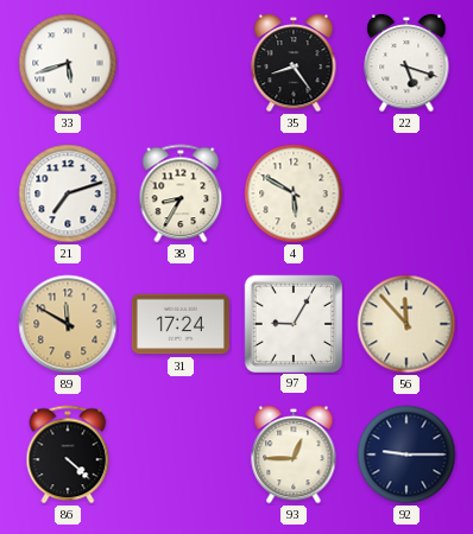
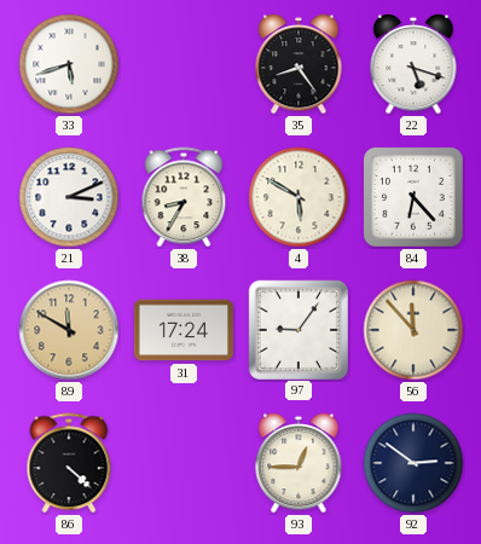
21: 7:12 -> 3:11
84: none -> 6:23
97: 9:05 -> 9:06
92: 9:15 -> 2:51
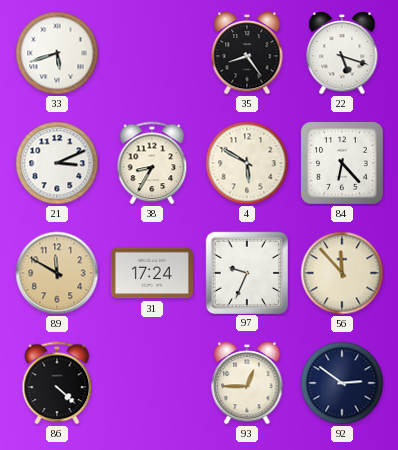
97: 9:06 -> 9:34
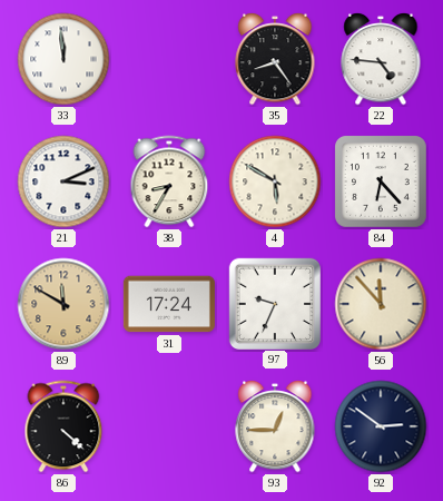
33: 5:42 -> 11:59
22: 5:18 -> 4:46
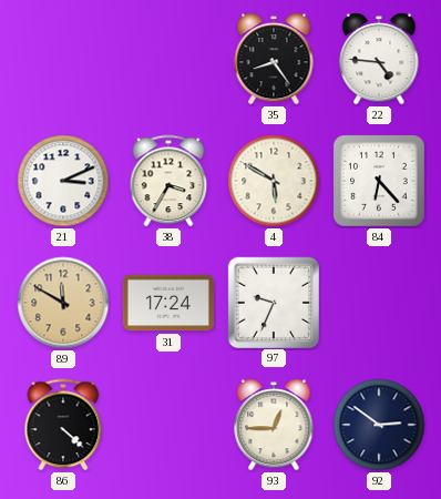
33: 11:59 -> none
38: 8:35 -> 3:35
56: 11:53 -> none
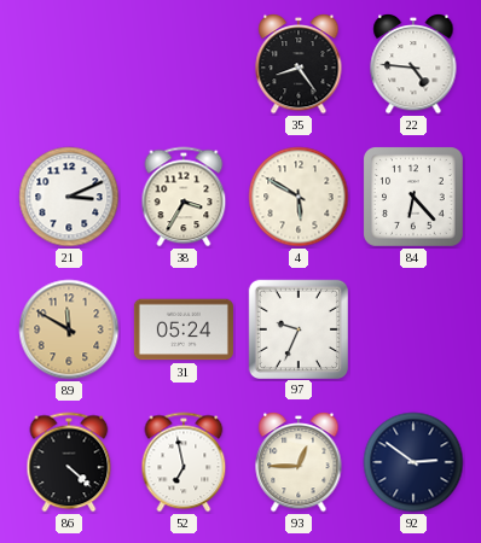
31: 17:24 -> 05:24
52: none -> 6:58
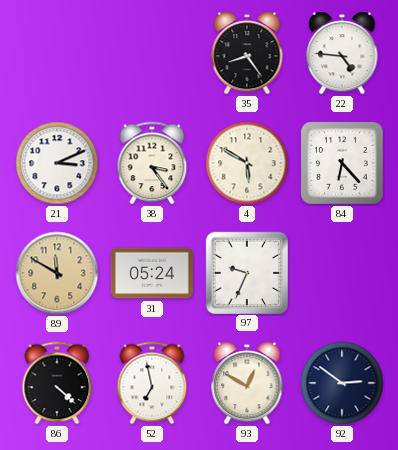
38: 3:35 -> 3:24
93: 12:45 -> 12:50
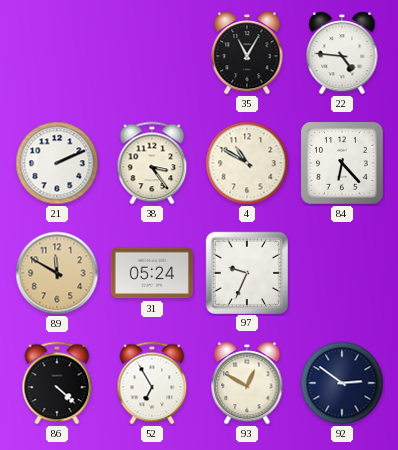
35: 8:24 -> 11:05
21: 3:11 -> 2:11
4: 5:50 -> 10:50
52: 6:58 -> 6:55
